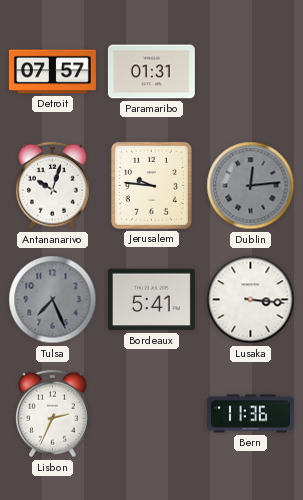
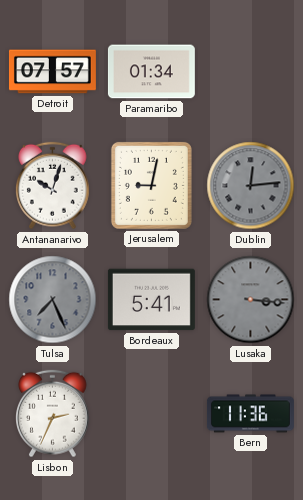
Paramaribo: 01:31 -> 01:34
Jerusalem: 9:46 -> 9:02
Lusaka dial: white -> grey
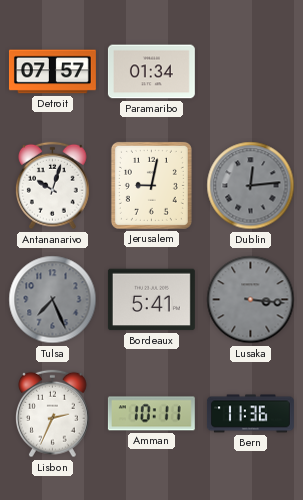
Amman: none -> 10:11
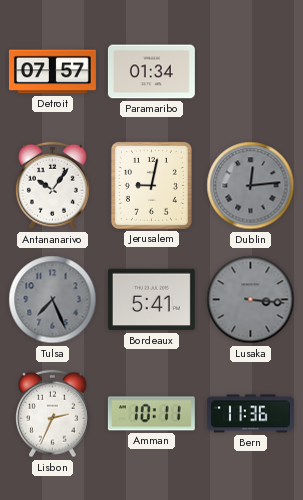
Antananarivo: 10:03 -> 10:06
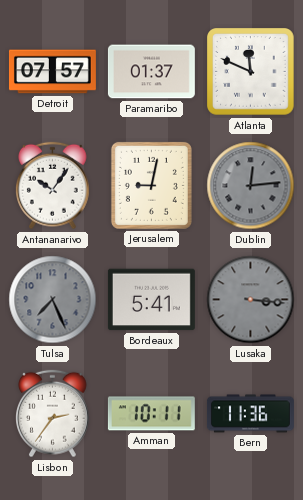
Paramaribo: 01:34 -> 01:37
Atlanta: none -> 11:49
Lisbon: 2:34 -> 2:36
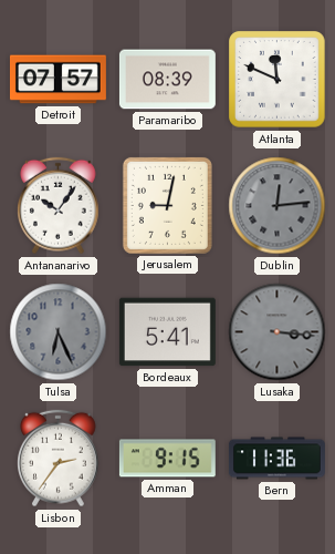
Paramaribo: 01:37 -> 08:39
Tulsa: 7:26 -> 6:26
Amman: 10:11 -> 9:15
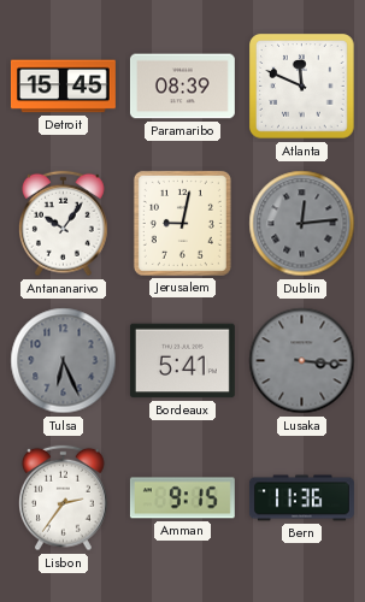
Detroit: 07:57 -> 15:45
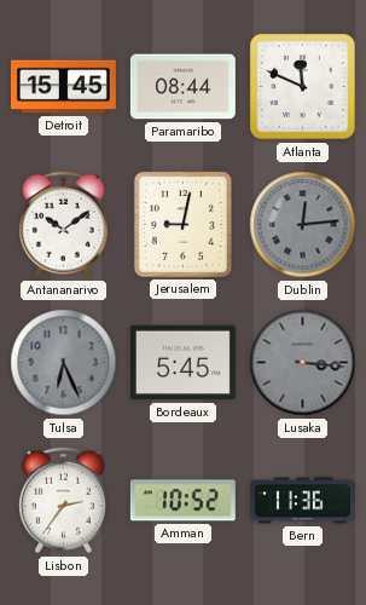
Paramaribo: 08:39 -> 08:44
Antananarivo: 10:06 -> 10:09
Bordeaux: 5:41 -> 5:45
Amman: 9:15 -> 10:52
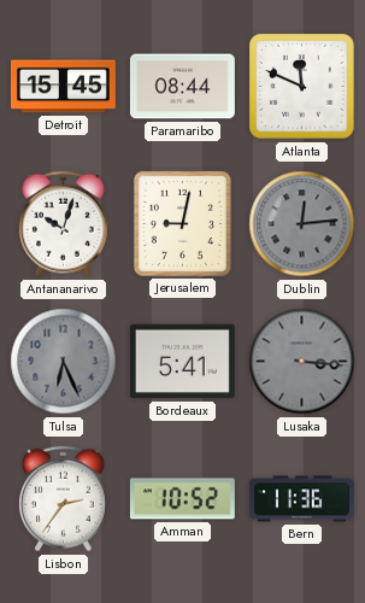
Antananarivo: 10:09 -> 10:03
Bordeaux: 5:45 -> 5:41
